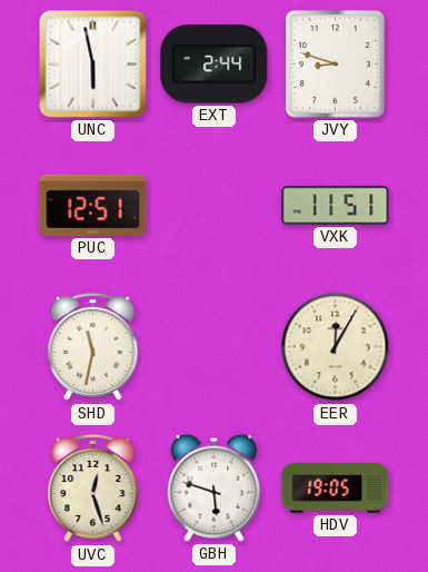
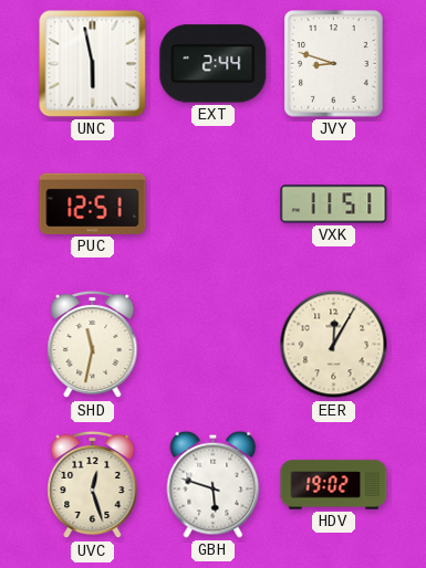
HDV: 19:05 -> 19:02
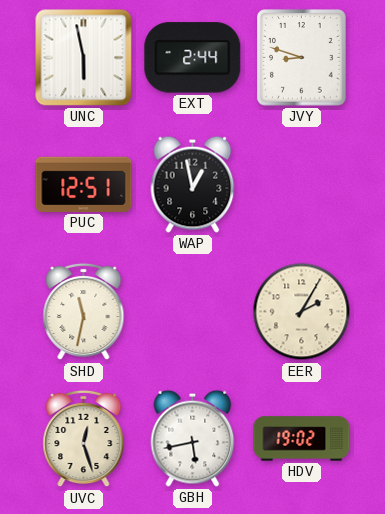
WAP: none -> 12:58
VXK: 11:51 -> none
EER: 12:05 -> 2:05
GBH: 5:48 -> 5:43
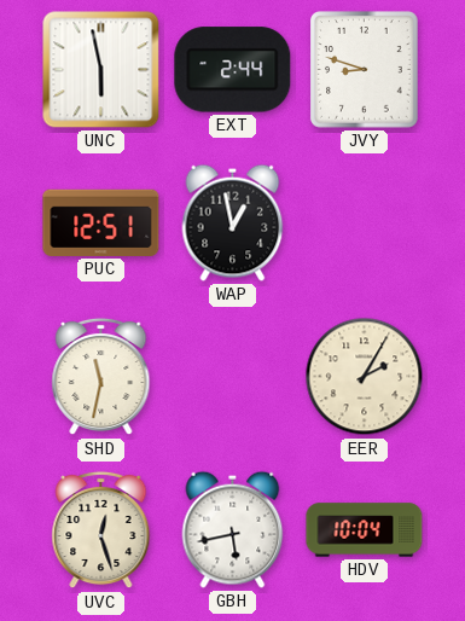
HDV: 19:02 -> 10:04
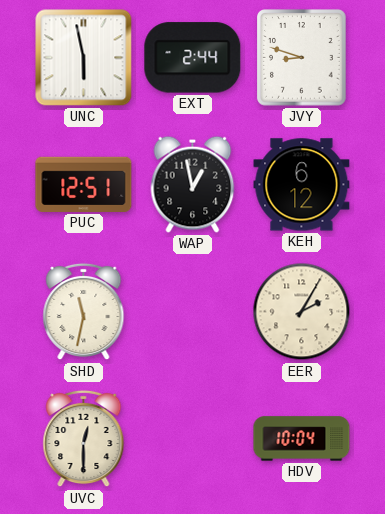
KEH: none -> 6:12
UVC: 12:27 -> 12:30
GBH: 5:43 -> none
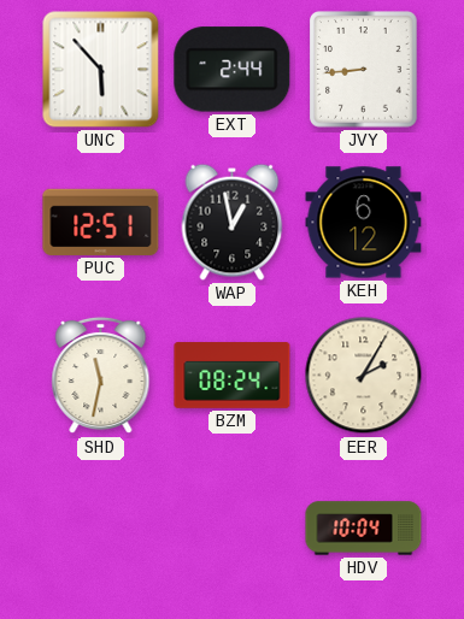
UNC: 5:58 -> 5:53
JVY: 8:48 -> 8:44
BZM: none -> 08:24
UVC: 12:30 -> none
